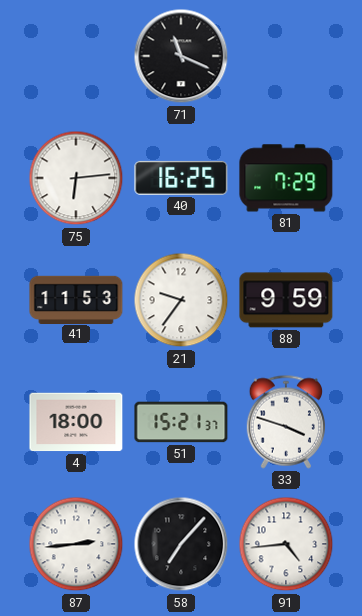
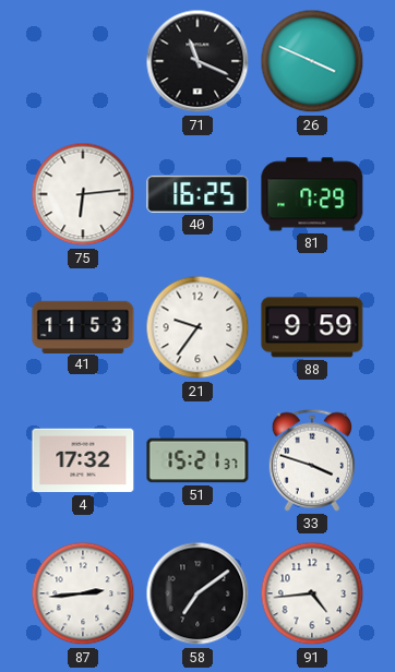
26: none -> 3:49
4: 18:00 -> 17:32
58: 7:07 -> 7:09
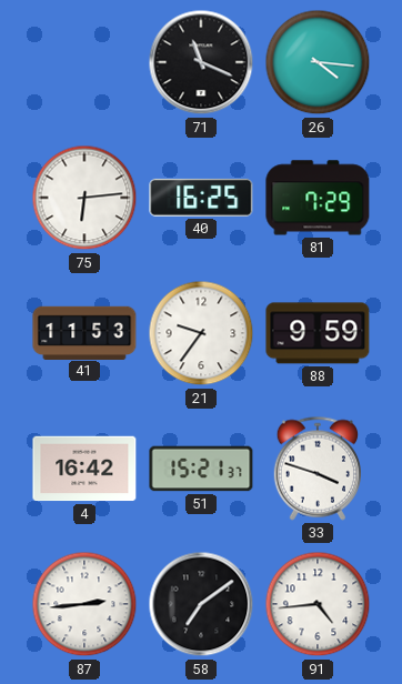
26: 3:49 -> 4:16
4: 17:32 -> 16:42
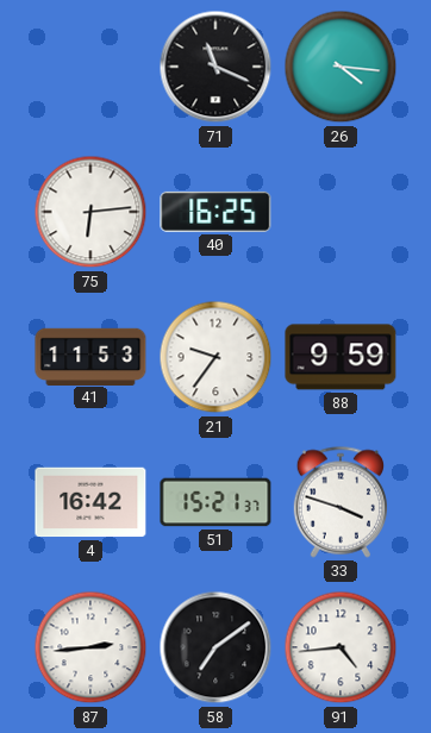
81: 7:29 -> none
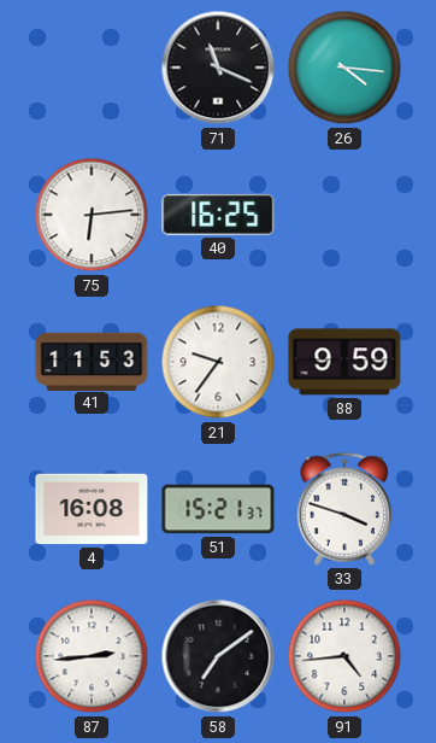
4: 16:42 -> 16:08
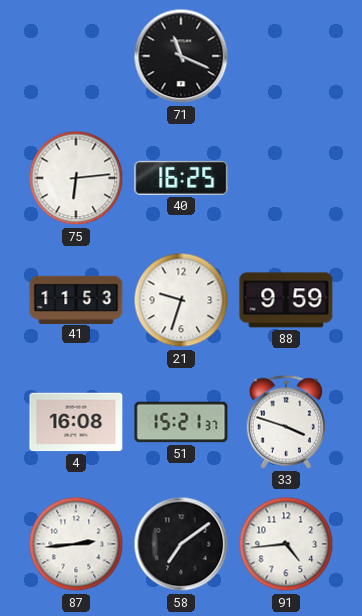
26: 4:16 -> none
21: 9:36 -> 9:33
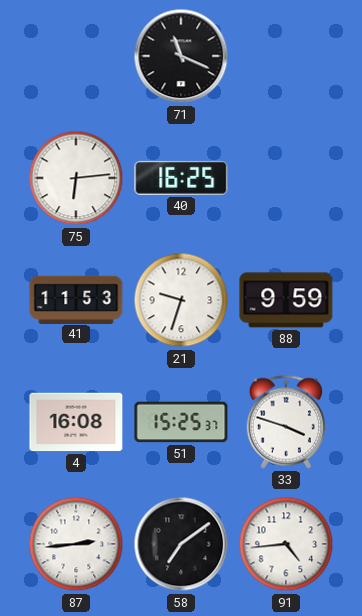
51: 15:21 -> 15:25
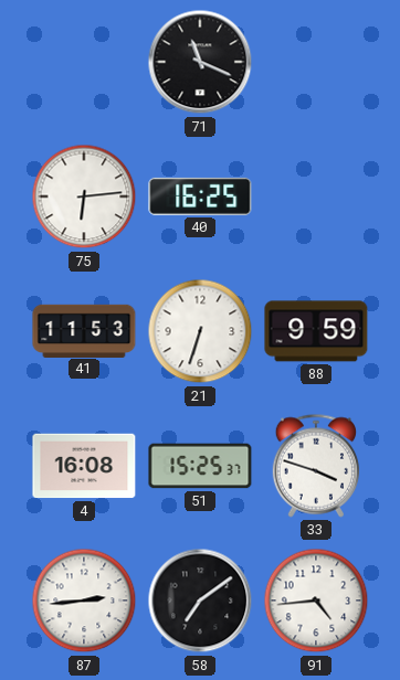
21: 9:33 -> 6:33
